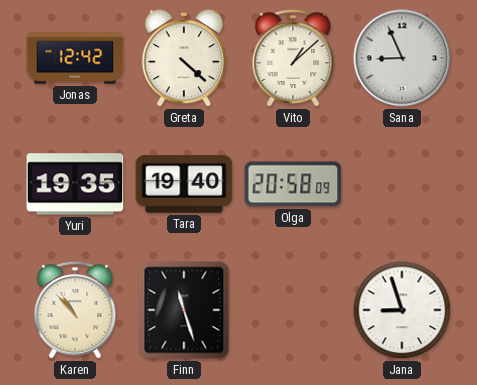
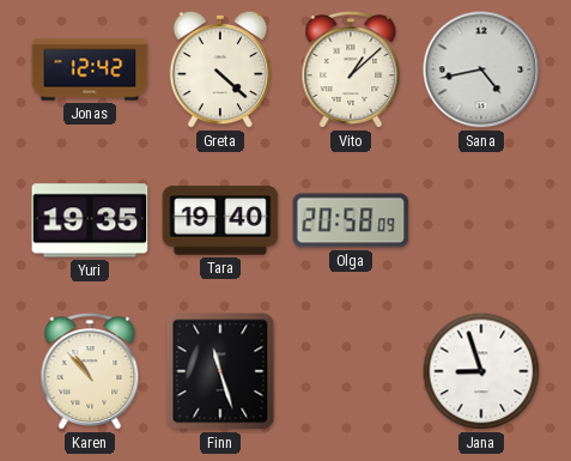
Sana: 8:56 -> 4:43
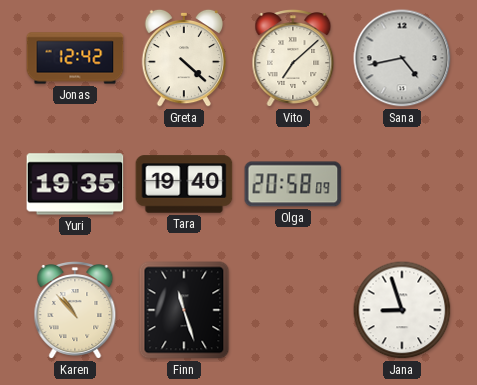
Vito: 1:08 -> 7:08
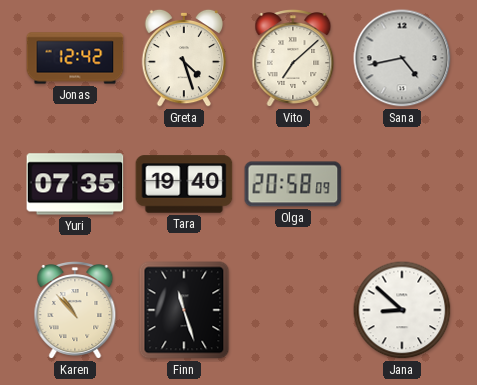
Greta: 4:22 -> 4:27
Yuri: 19:35 -> 07:35
Jana: 8:57 -> 8:52
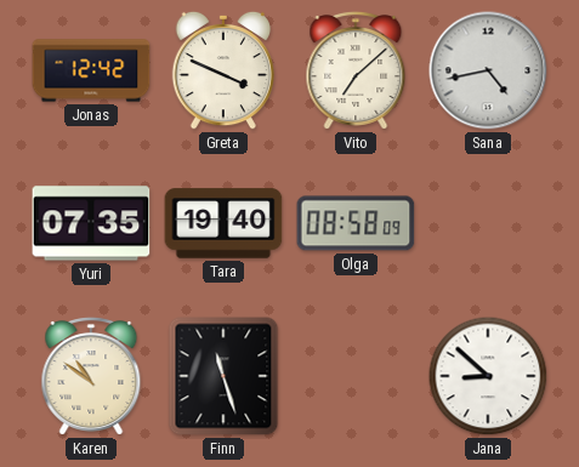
Greta: 4:27 -> 3:49
Olga: 20:58 -> 08:58
Karen: 10:53 -> 10:51
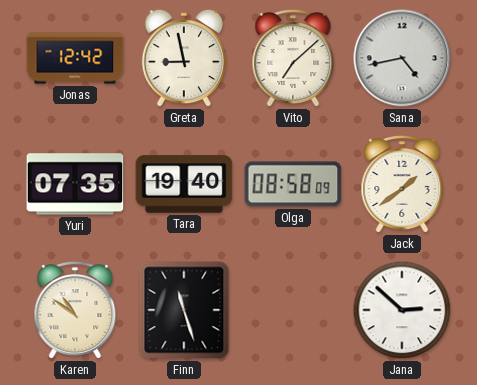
Greta: 3:49 -> 8:58
Jack: none -> 1:39
Jana: 8:52 -> 2:52
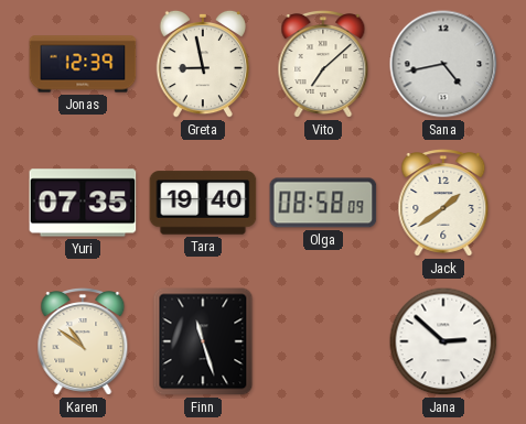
Jonas: 12:42 -> 12:39
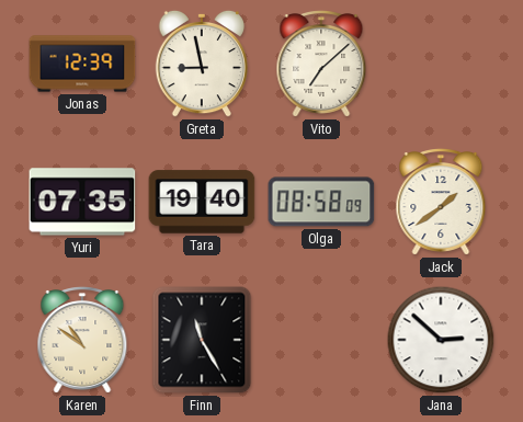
Sana: 4:43 -> none
Finn: 11:27 -> 11:25
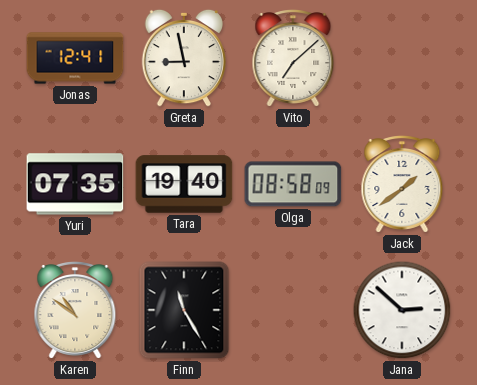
Jonas: 12:39 -> 12:41
